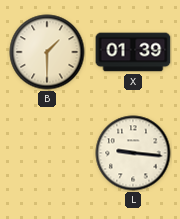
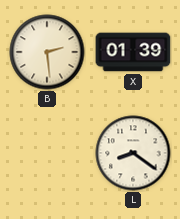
B: 1:30 -> 2:29
L: 9:16 -> 8:21
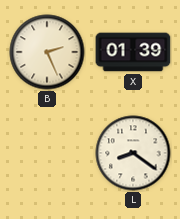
B: 2:29 -> 2:26
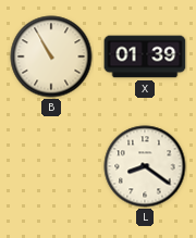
B: 2:26 -> 10:55
